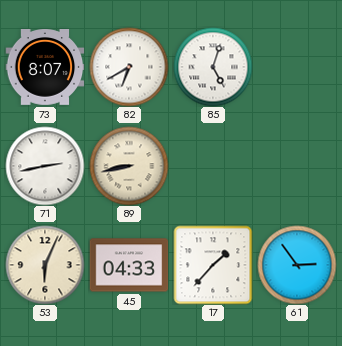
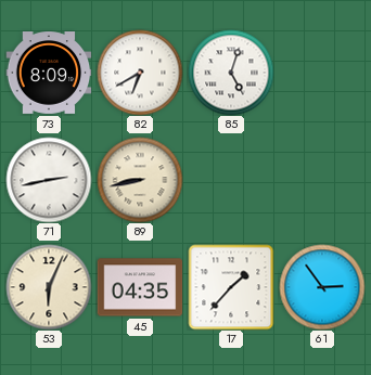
73: 8:07 -> 8:09
45: 04:33 -> 04:35
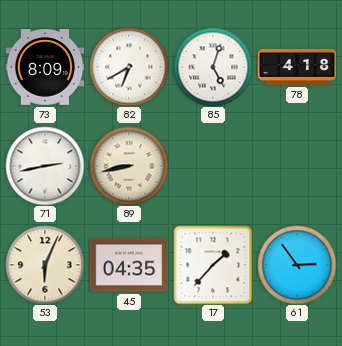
78: none -> 4:18
